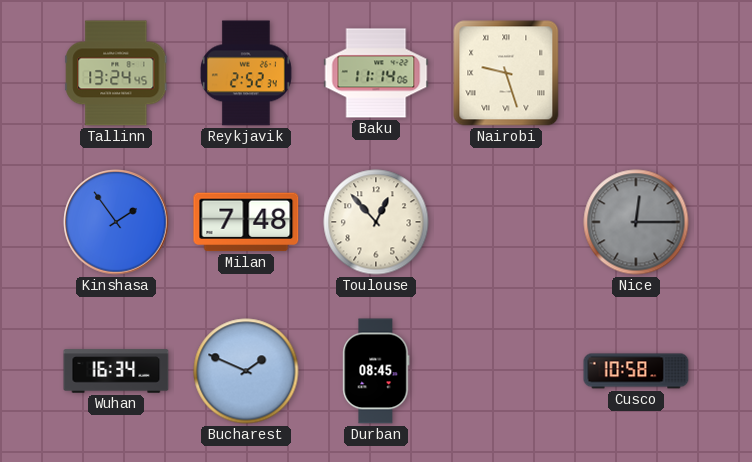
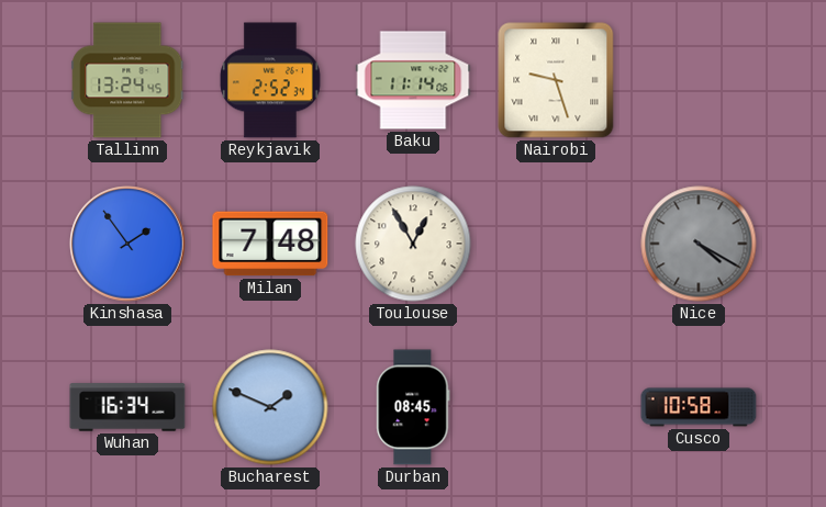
Toulouse: 12:53 -> 12:55
Nice: 12:15 -> 4:20
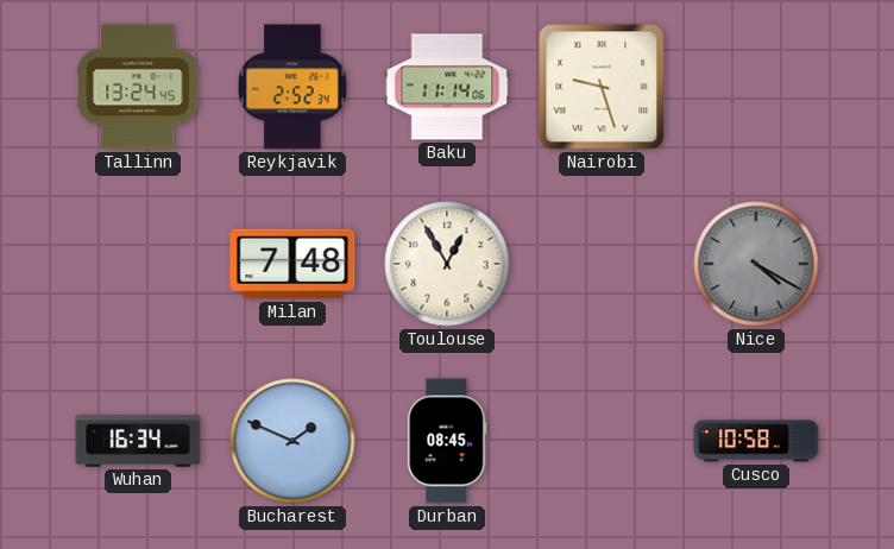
Kinshasa: 1:54 -> none
